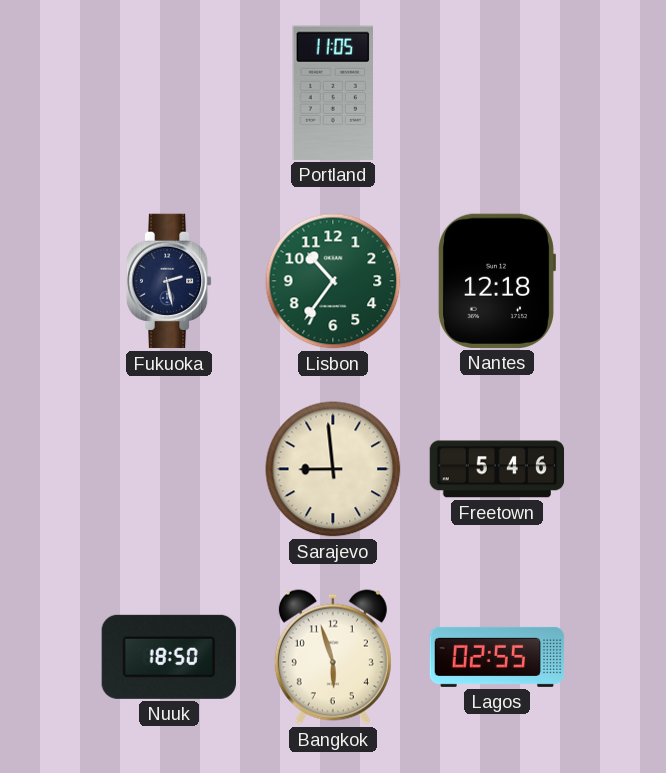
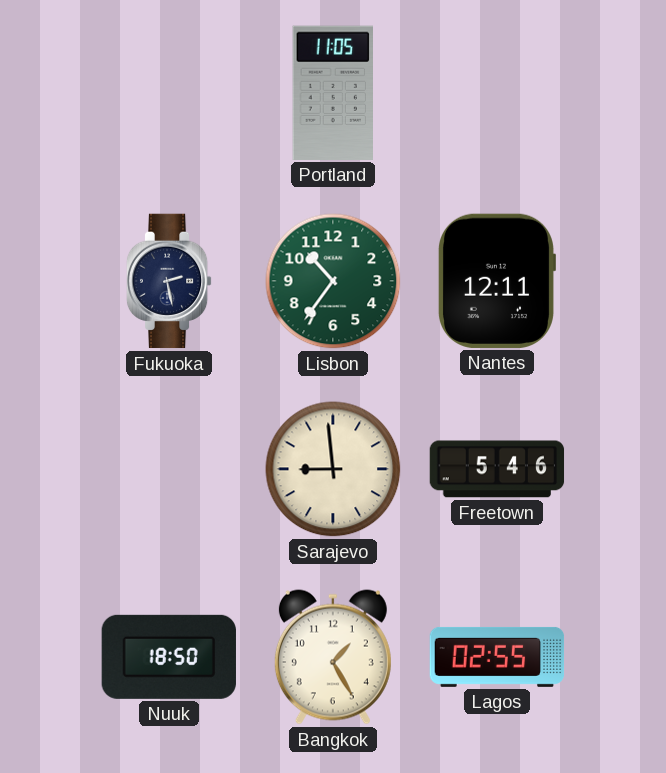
Nantes: 12:18 -> 12:11
Bangkok: 5:57 -> 1:25
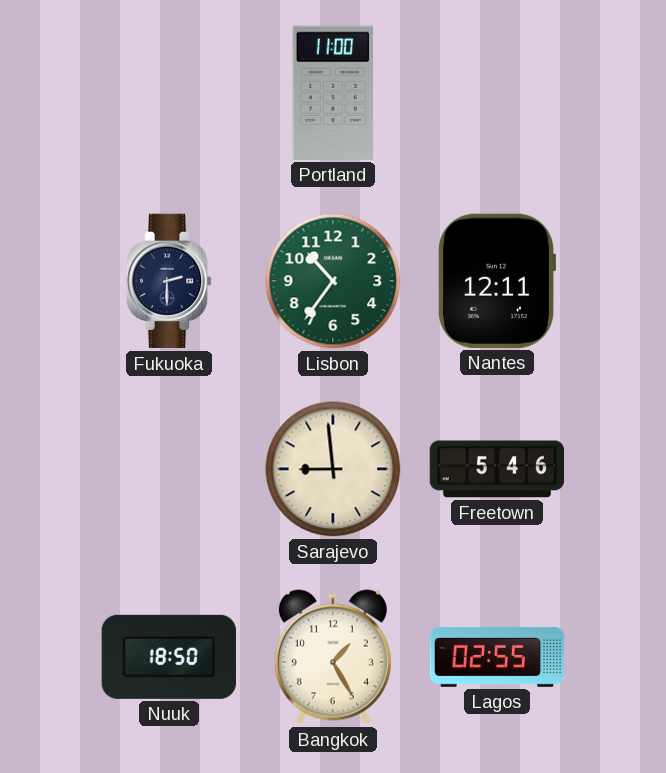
Portland: 11:05 -> 11:00
Fukuoka: 2:28 -> 2:30
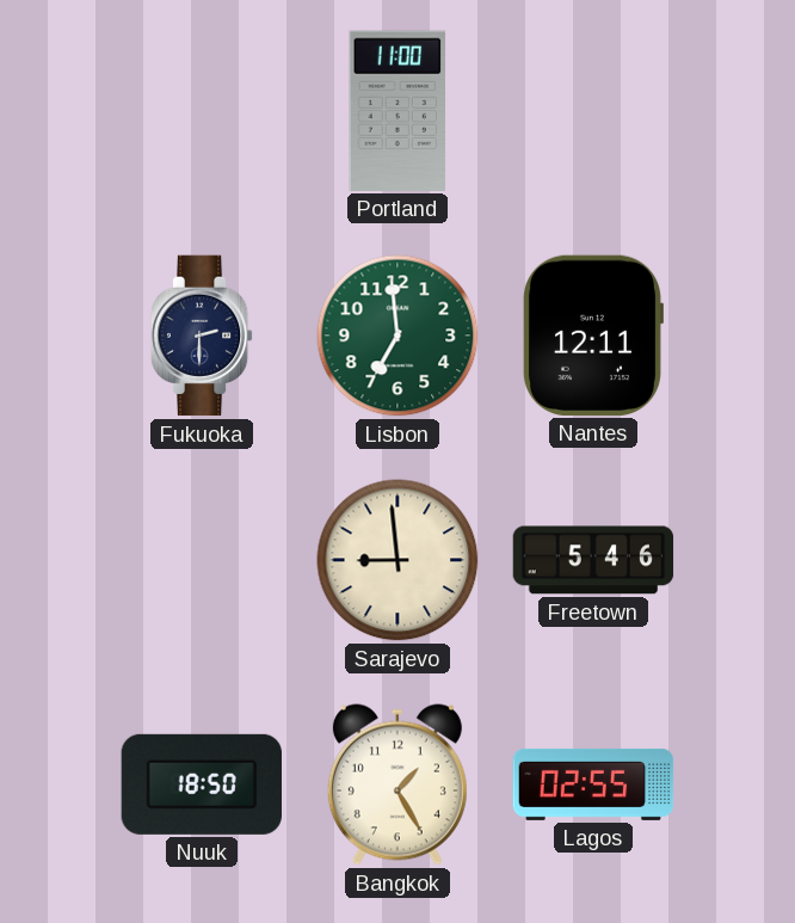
Lisbon: 10:36 -> 6:59
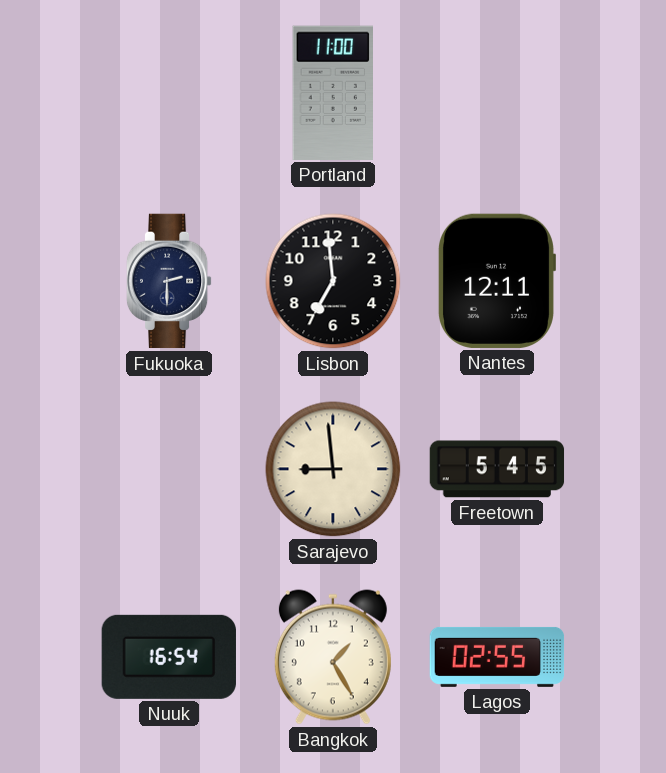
Lisbon dial: green -> black
Freetown: 5:46 -> 5:45
Nuuk: 18:50 -> 16:54
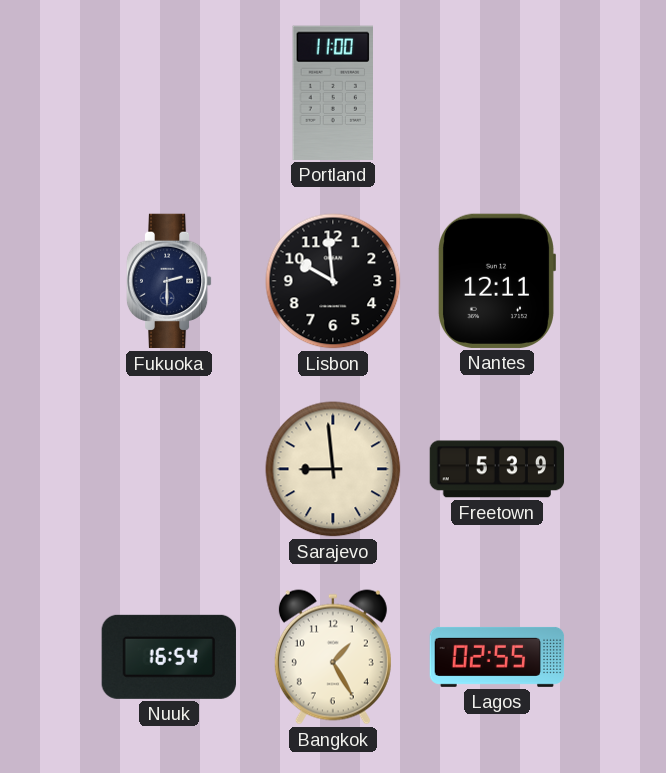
Lisbon: 6:59 -> 9:59
Freetown: 5:45 -> 5:39
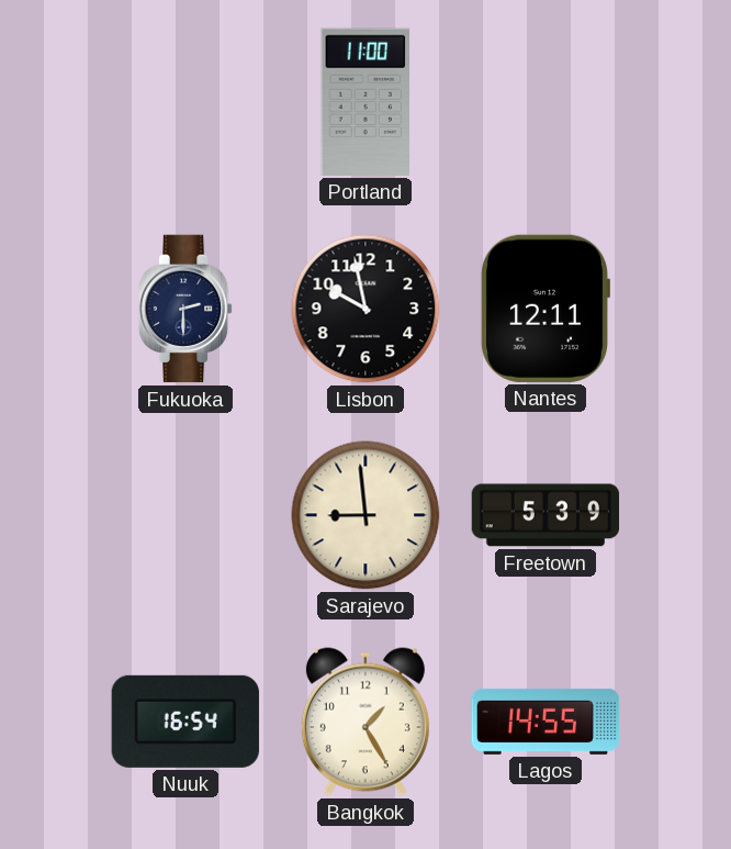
Lisbon: 9:59 -> 9:58
Lagos: 02:55 -> 14:55
